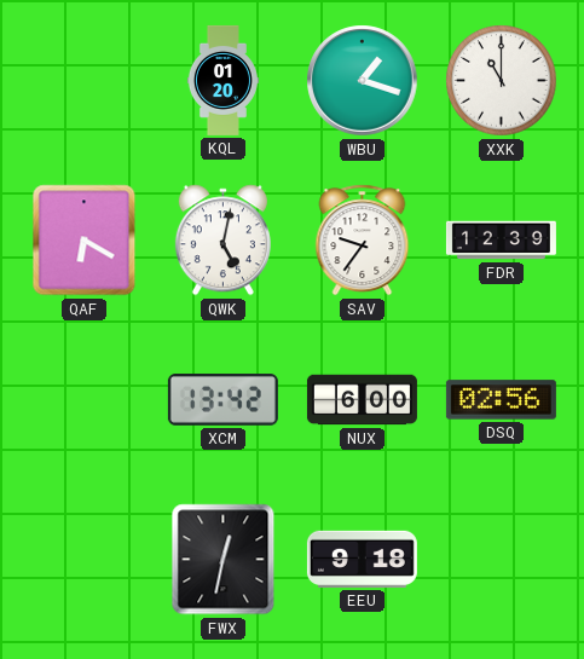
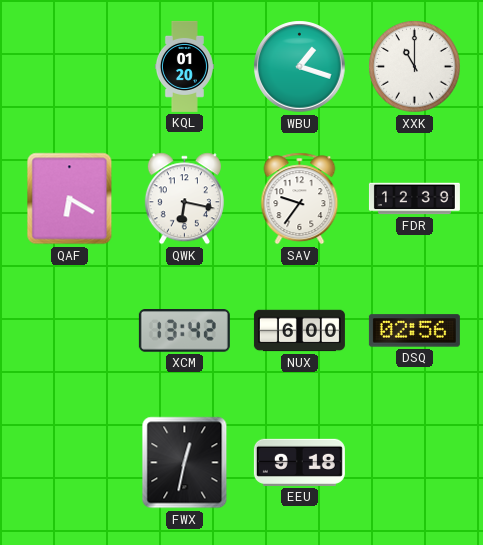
QWK: 5:02 -> 6:17
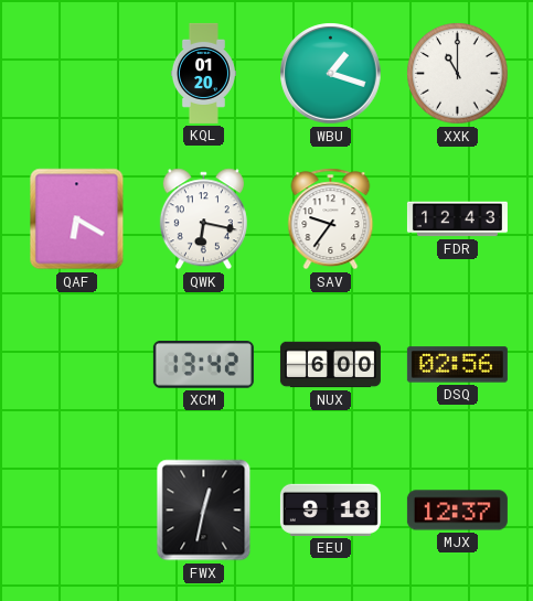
FDR: 12:39 -> 12:43
MJX: none -> 12:37
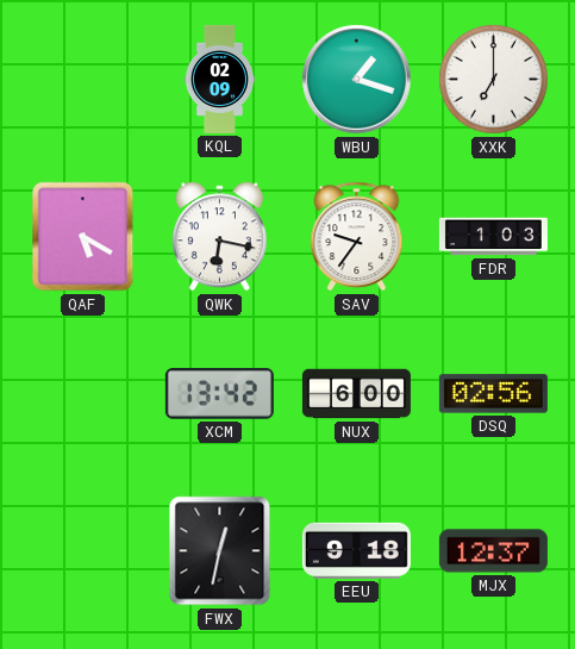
KQL: 01:20 -> 02:09
XXK: 11:00 -> 7:00
QAF: 6:20 -> 5:20
FDR: 12:43 -> 1:03
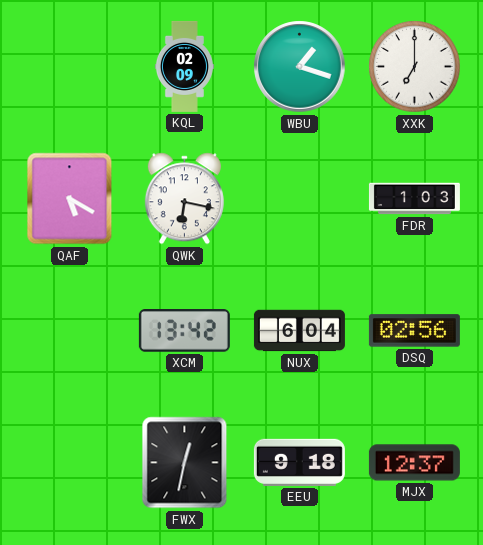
SAV: 9:36 -> none
NUX: 6:00 -> 6:04
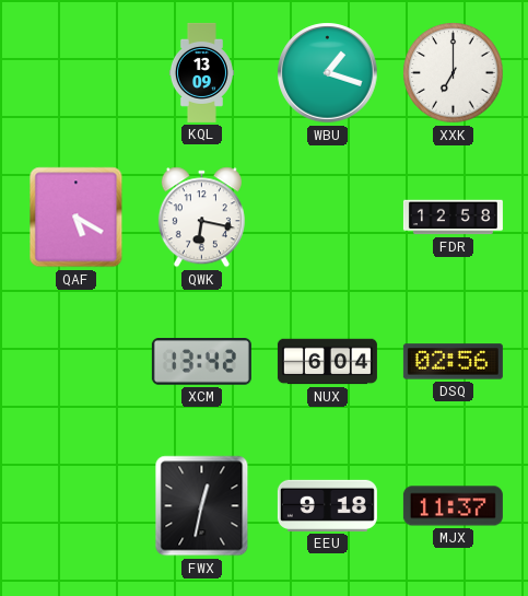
KQL: 02:09 -> 13:09
FDR: 1:03 -> 12:58
MJX: 12:37 -> 11:37
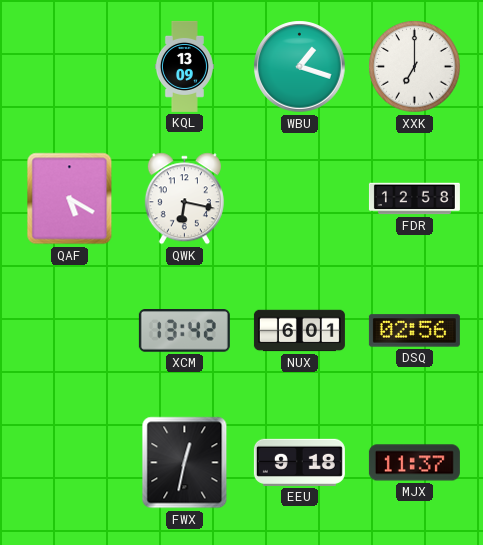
NUX: 6:04 -> 6:01
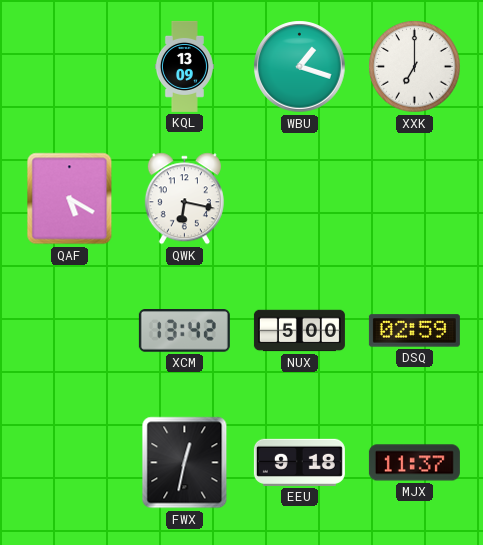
FDR: 12:58 -> none
NUX: 6:01 -> 5:00
DSQ: 02:56 -> 02:59
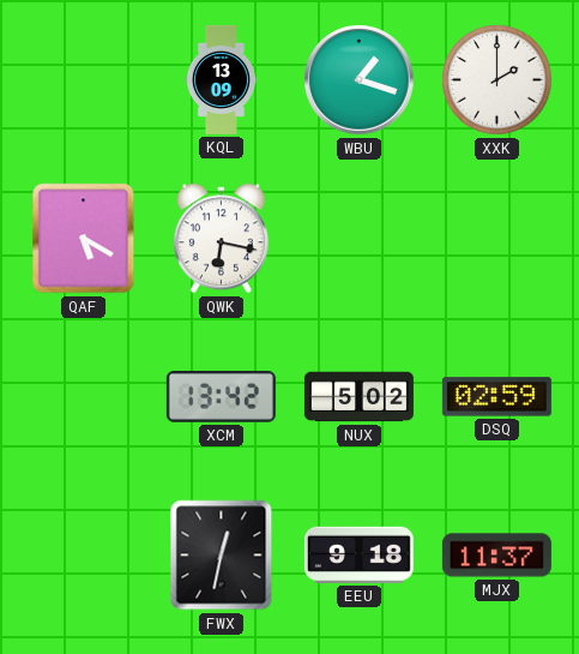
XXK: 7:00 -> 2:00
NUX: 5:00 -> 5:02
